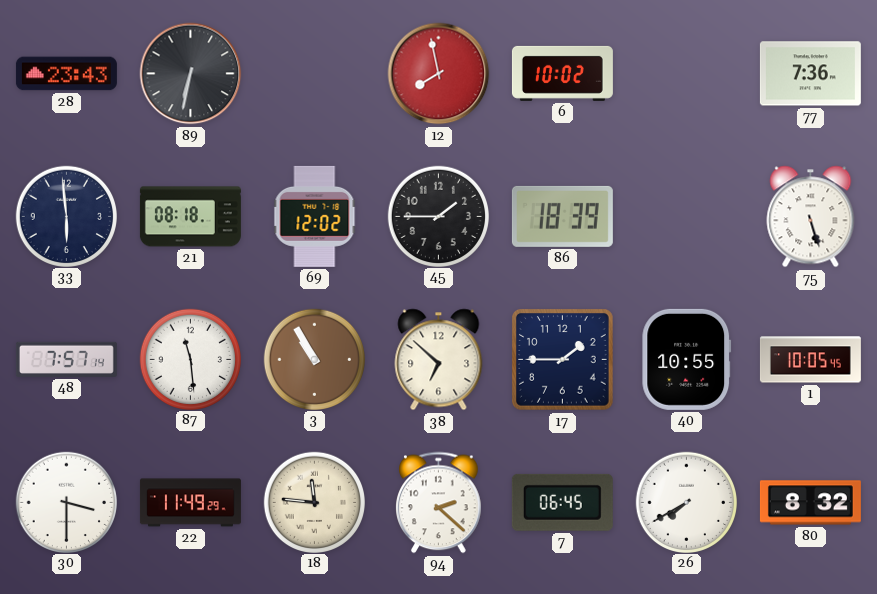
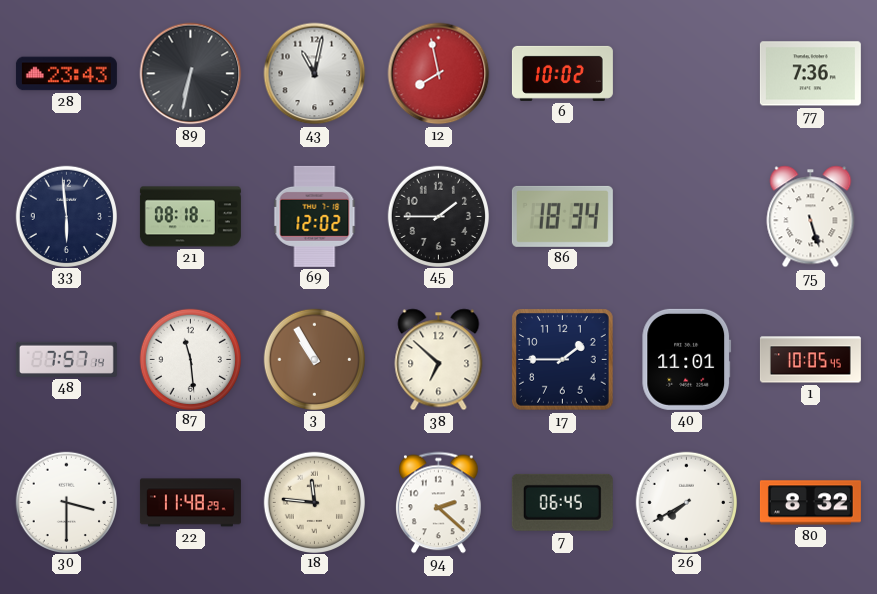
43: none -> 11:02
86: 18:39 -> 18:34
40: 10:55 -> 11:01
22: 11:49 -> 11:48
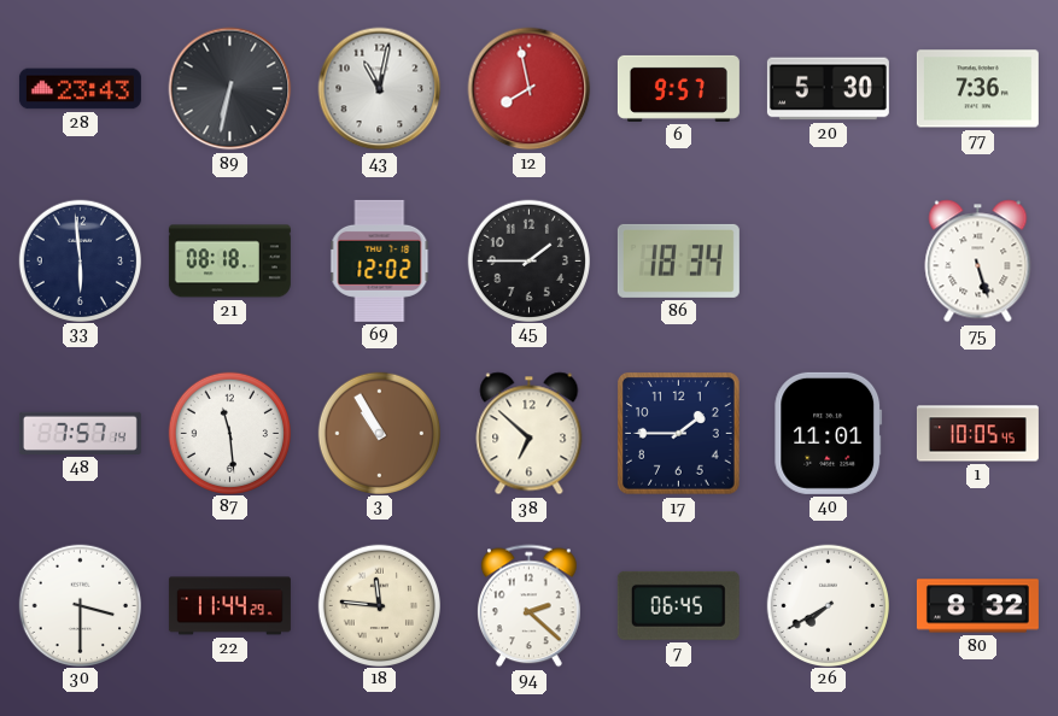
6: 10:02 -> 9:57
20: none -> 5:30
22: 11:48 -> 11:44
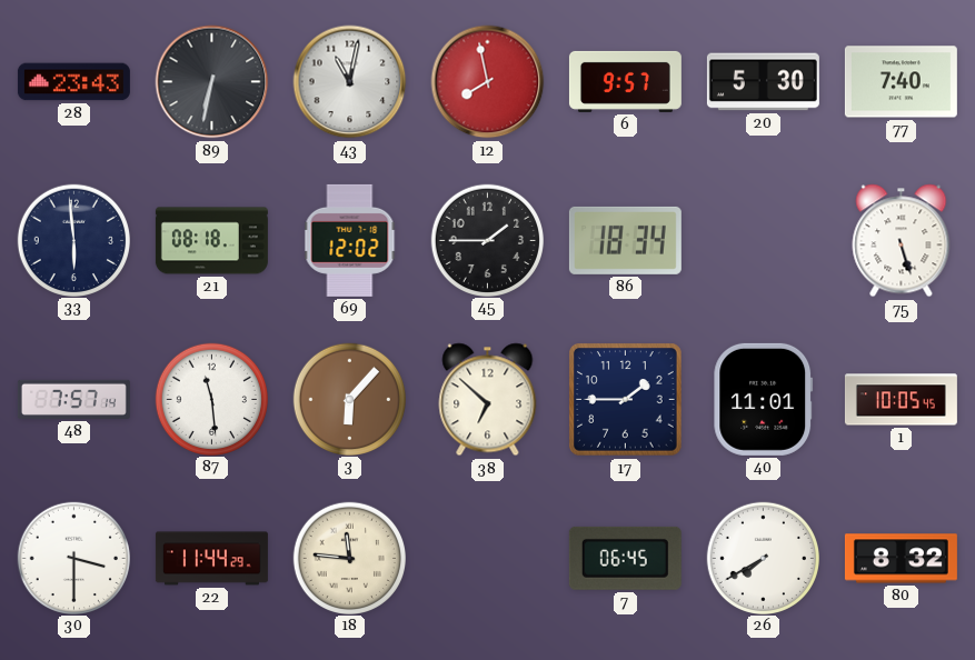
77: 7:36 -> 7:40
3: 10:55 -> 6:07
94: 2:22 -> none
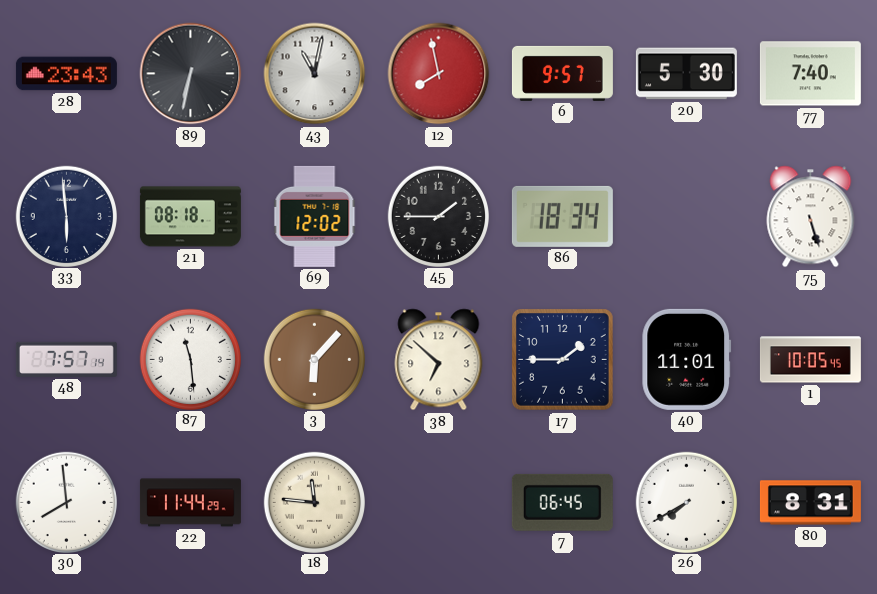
30: 3:30 -> 7:59
80: 8:32 -> 8:31
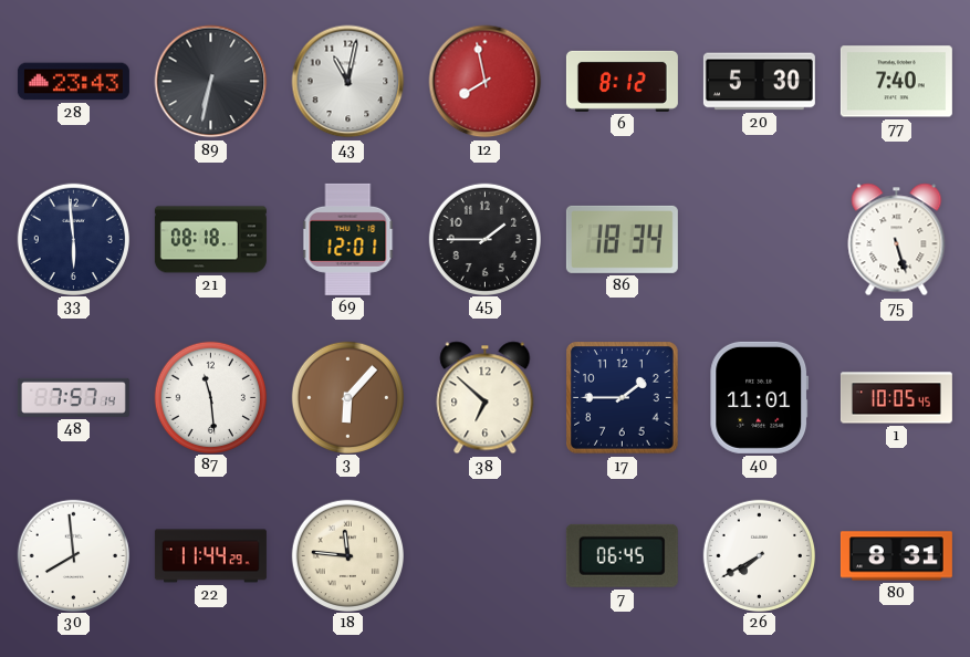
6: 9:57 -> 8:12
69: 12:02 -> 12:01
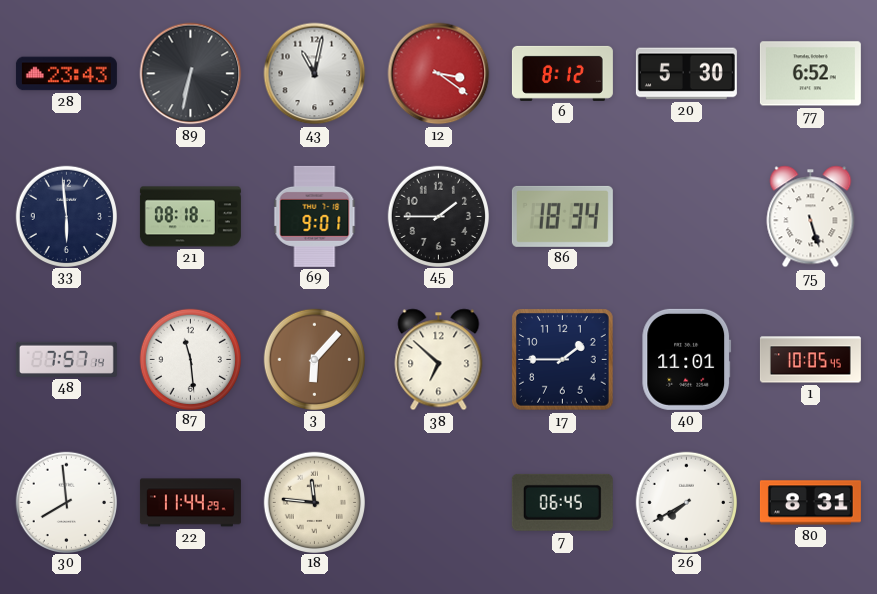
12: 7:58 -> 3:21
77: 7:40 -> 6:52
69: 12:01 -> 9:01
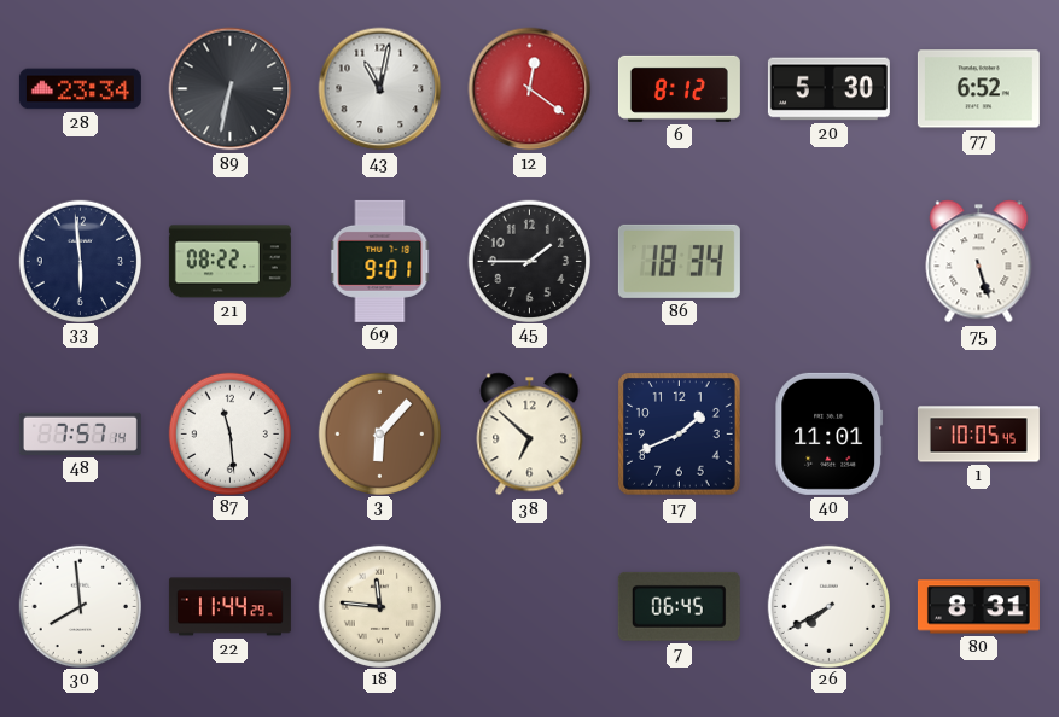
28: 23:43 -> 23:34
12: 3:21 -> 12:21
21: 08:18 -> 08:22
17: 1:45 -> 1:41
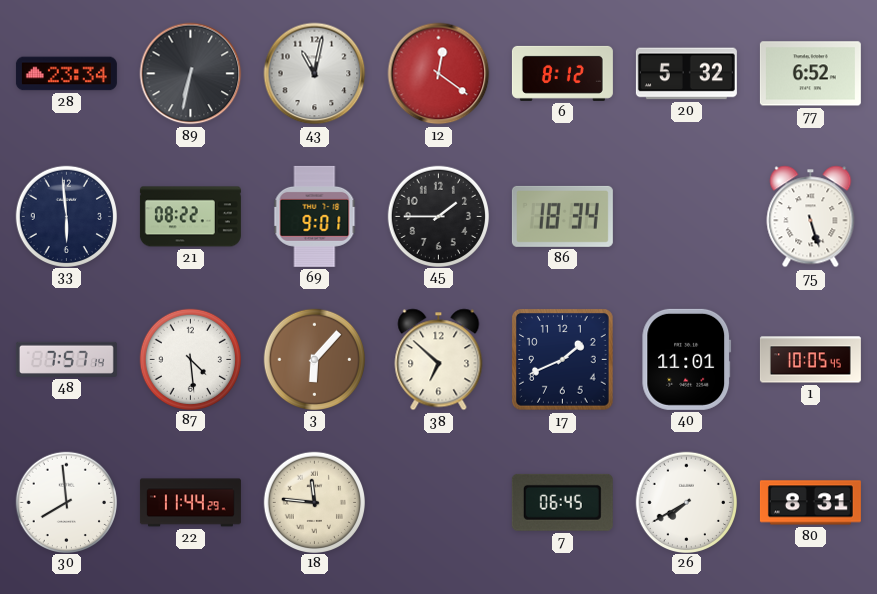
20: 5:30 -> 5:32
87: 11:29 -> 4:29
